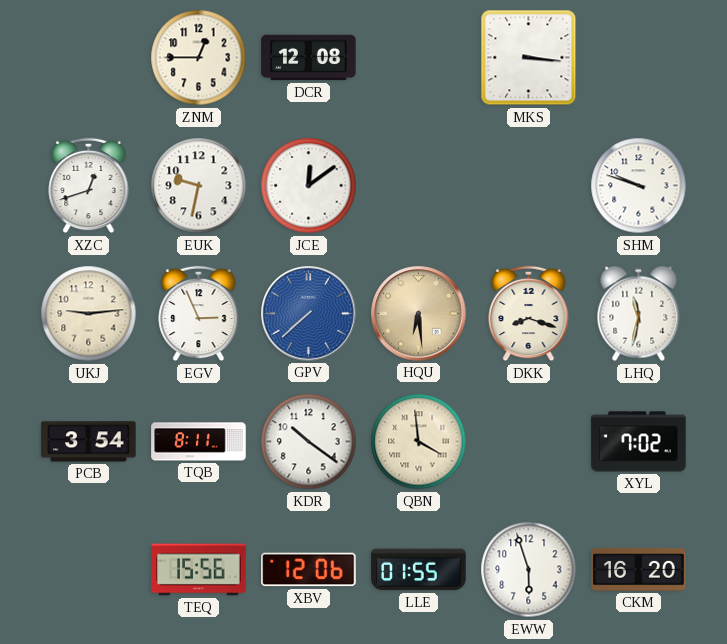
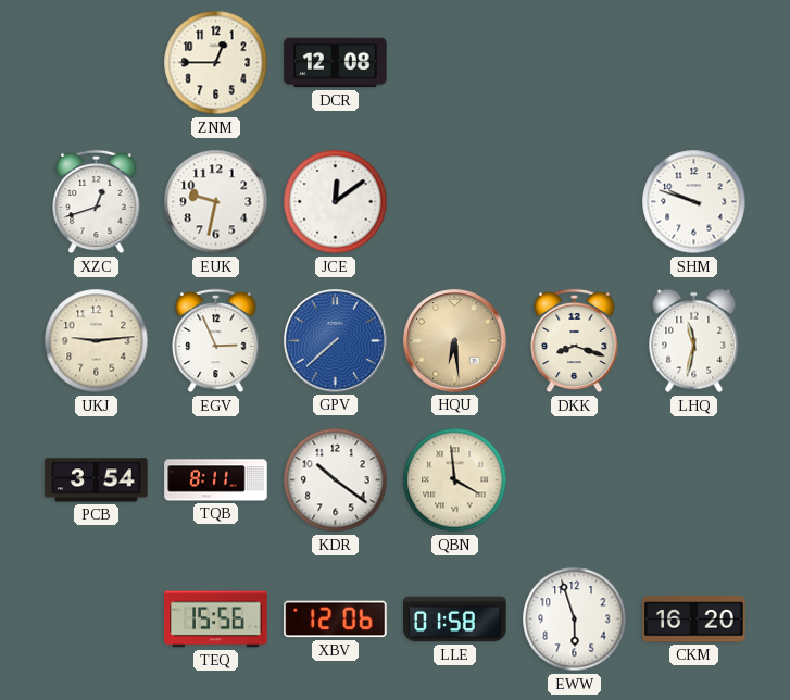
MKS: 3:16 -> none
XYL: 7:02 -> none
LLE: 01:55 -> 01:58
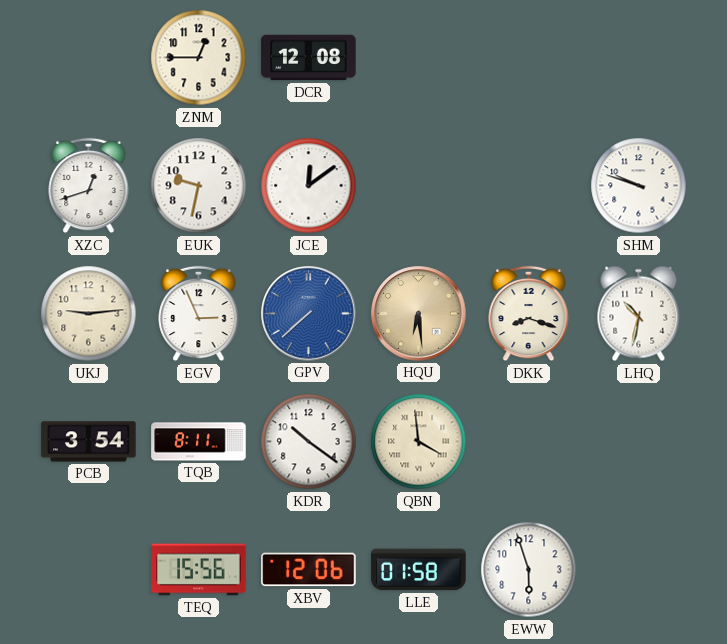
LHQ: 11:32 -> 10:32
CKM: 16:20 -> none
